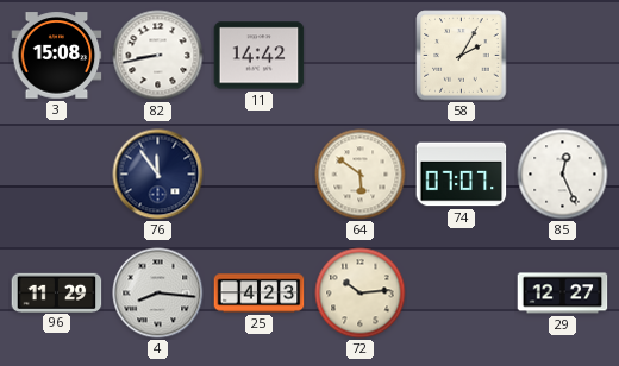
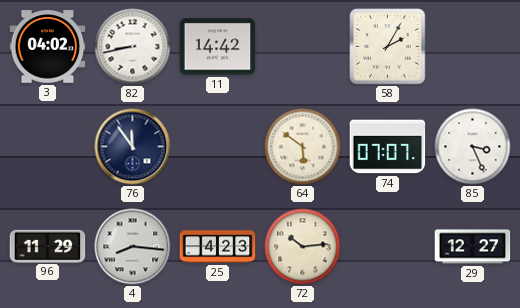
3: 15:08 -> 04:02
85: 12:26 -> 3:26
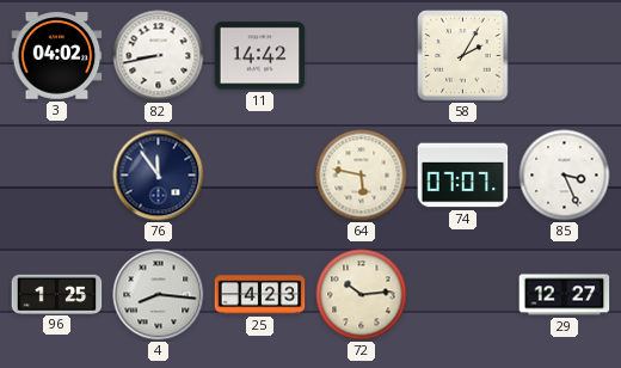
64: 5:51 -> 5:47
96: 11:29 -> 1:25
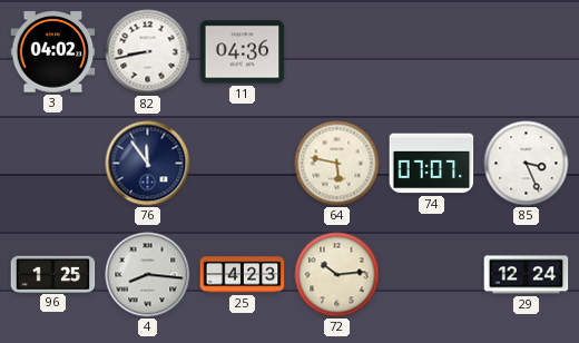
11: 14:42 -> 04:36
58: 2:05 -> none
29: 12:27 -> 12:24
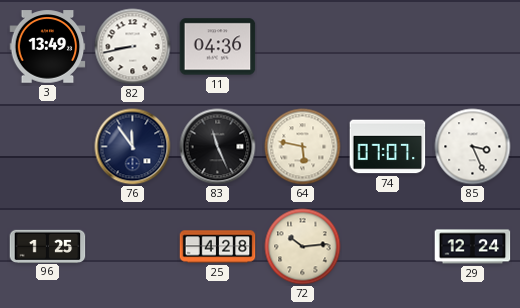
3: 04:02 -> 13:49
83: none -> 11:26
4: 8:16 -> none
25: 4:23 -> 4:28
